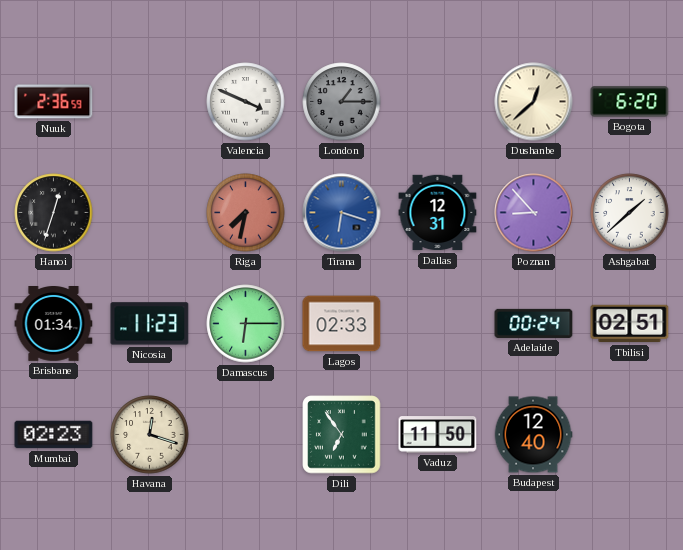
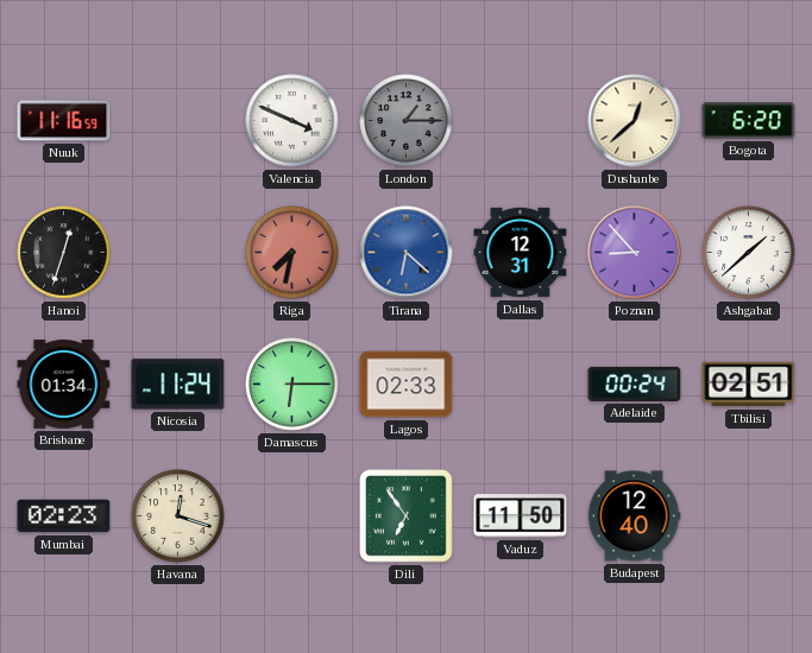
Nuuk: 2:36 -> 11:16
Tirana: 6:18 -> 6:22
Nicosia: 11:23 -> 11:24
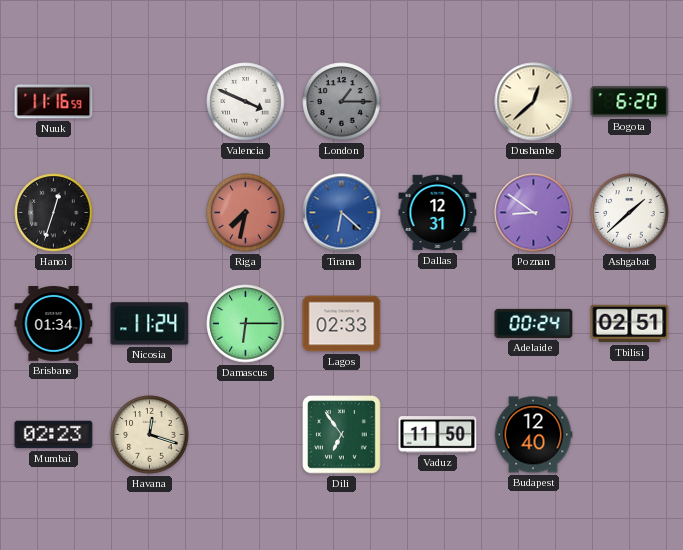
Poznan: 8:53 -> 8:51
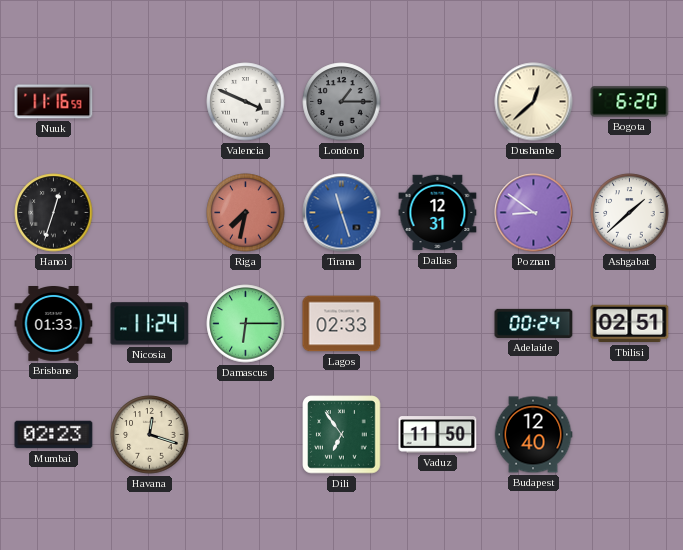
Tirana: 6:22 -> 11:27
Brisbane: 01:34 -> 01:33
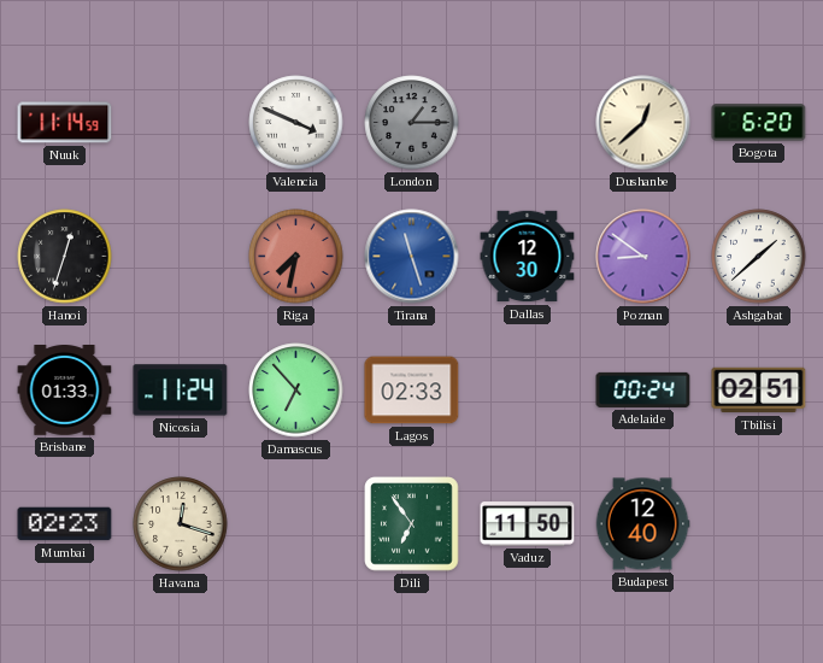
Nuuk: 11:16 -> 11:14
Dallas: 12:31 -> 12:30
Damascus: 6:15 -> 6:53
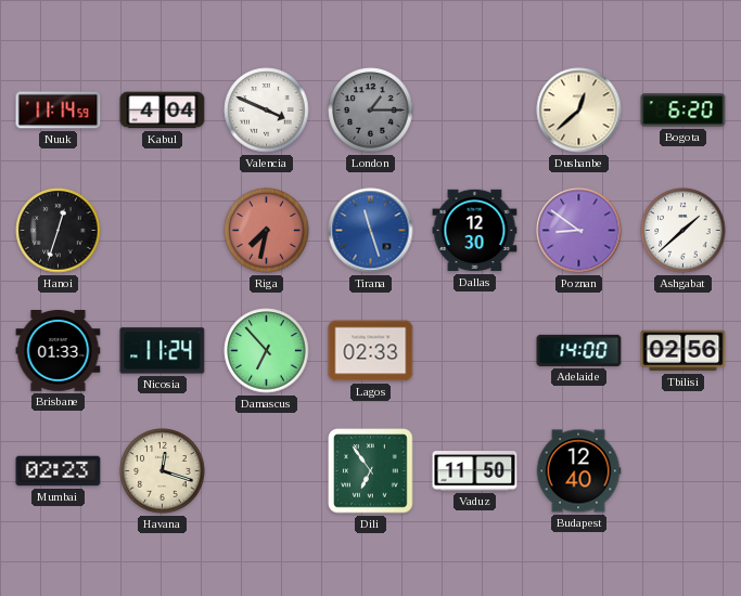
Kabul: none -> 4:04
Adelaide: 00:24 -> 14:00
Tbilisi: 02:51 -> 02:56
